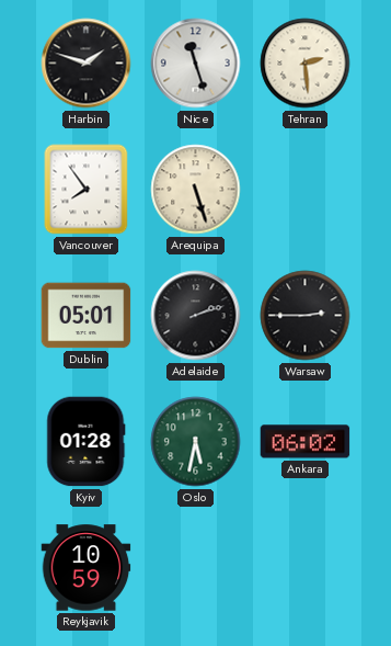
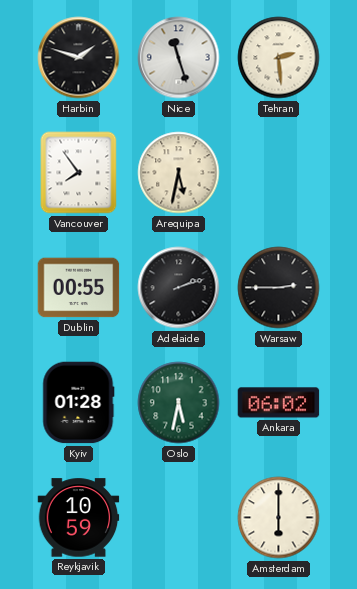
Arequipa: 5:27 -> 5:32
Dublin: 05:01 -> 00:55
Amsterdam: none -> 6:00
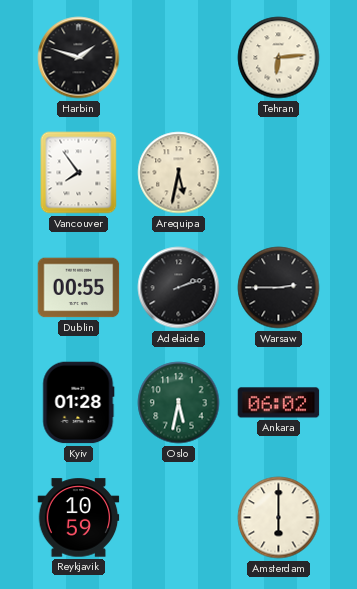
Nice: 11:27 -> none
Tehran: 2:29 -> 6:14
